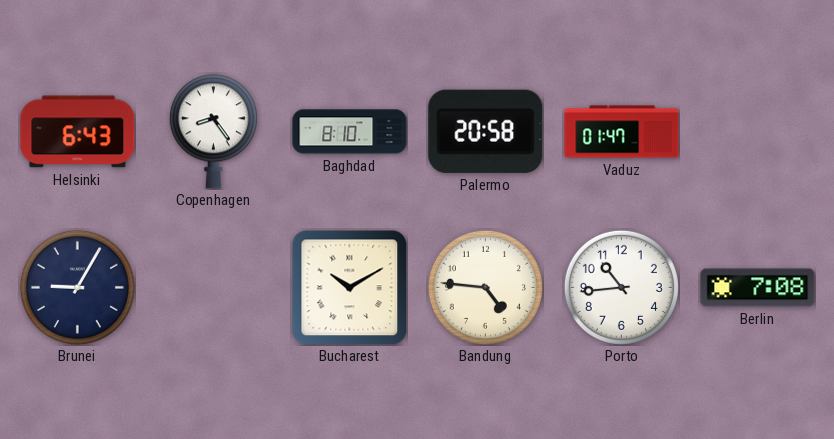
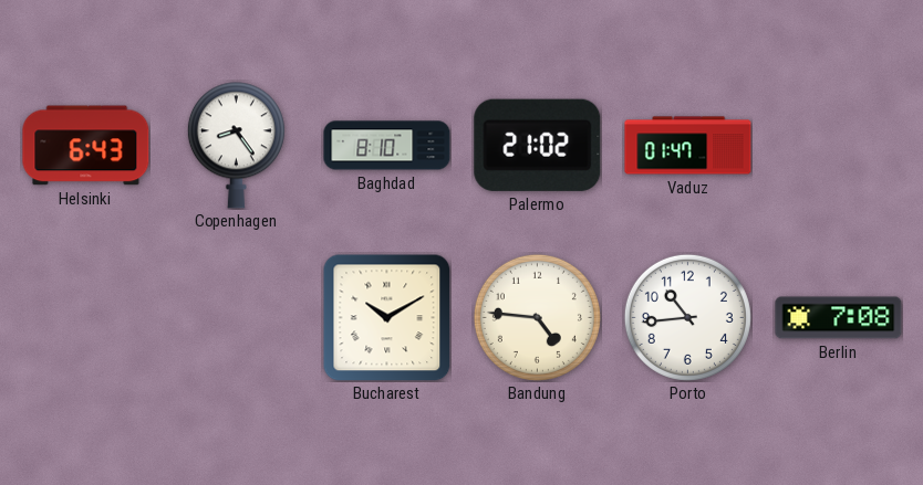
Palermo: 20:58 -> 21:02
Brunei: 9:05 -> none
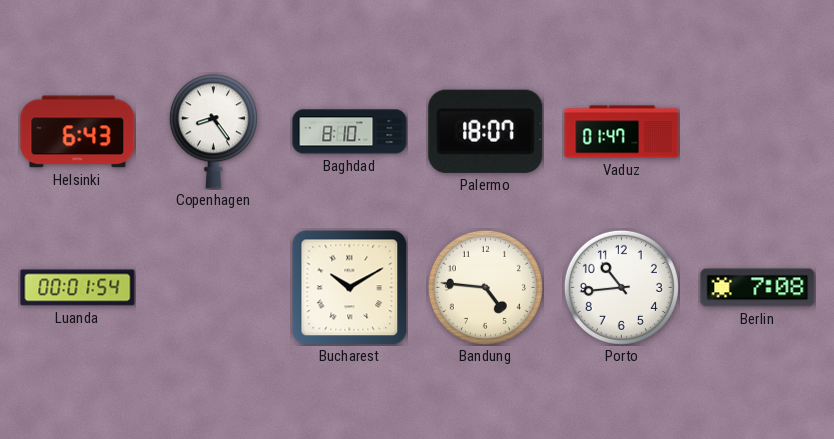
Palermo: 21:02 -> 18:07
Luanda: none -> 00:01
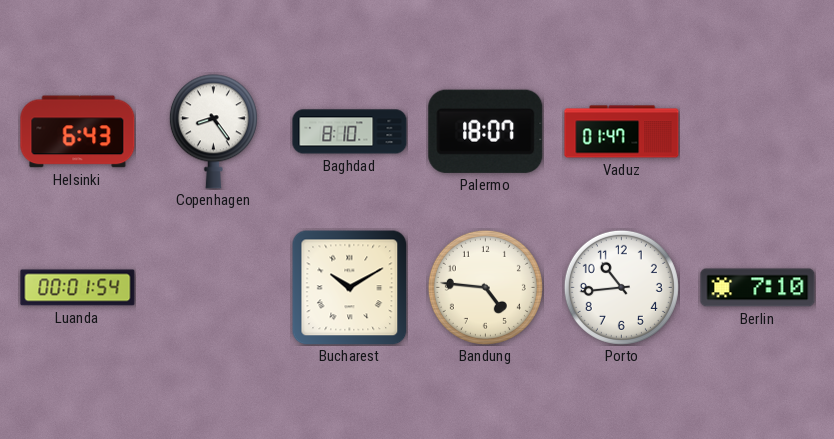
Berlin: 7:08 -> 7:10
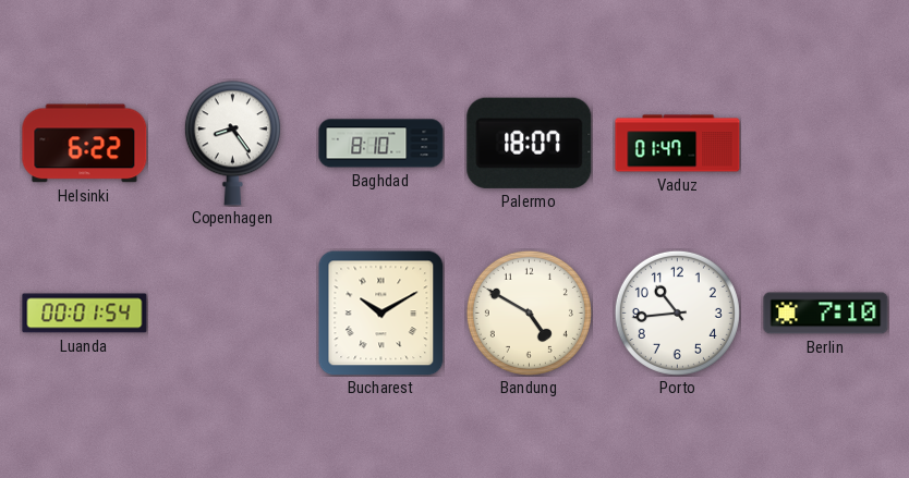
Helsinki: 6:43 -> 6:22
Bandung: 4:46 -> 4:50
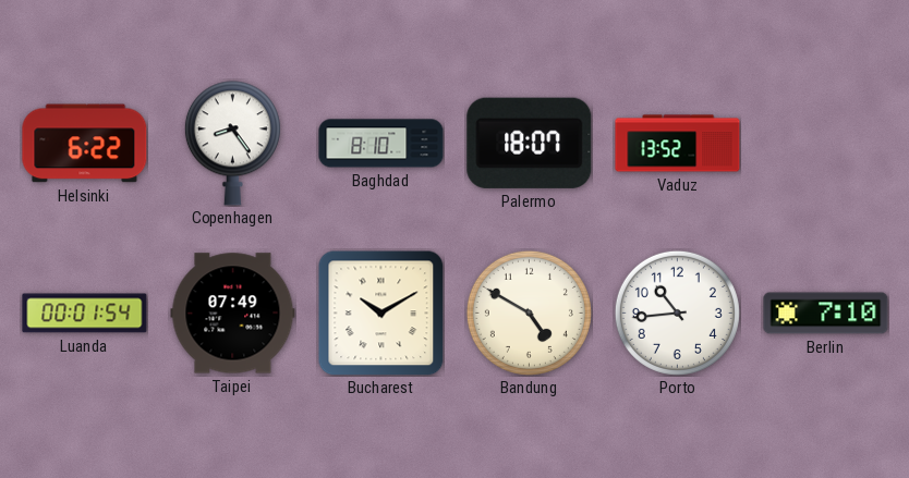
Vaduz: 01:47 -> 13:52
Taipei: none -> 07:49
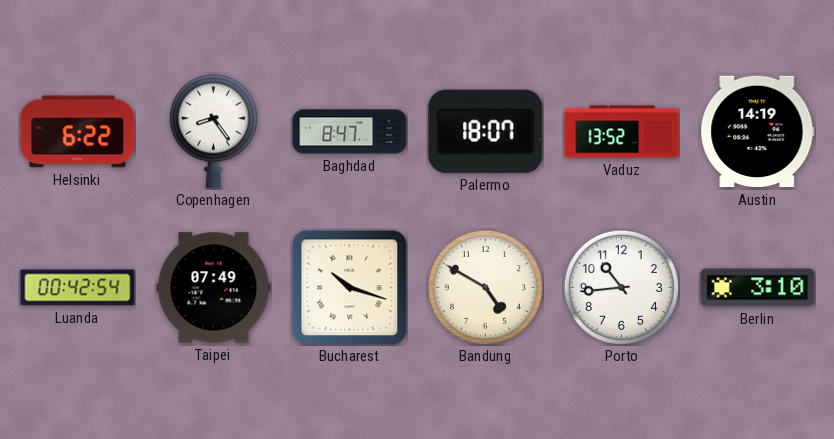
Baghdad: 8:10 -> 8:47
Austin: none -> 14:19
Luanda: 00:01 -> 00:42
Bucharest: 10:10 -> 10:18
Berlin: 7:10 -> 3:10
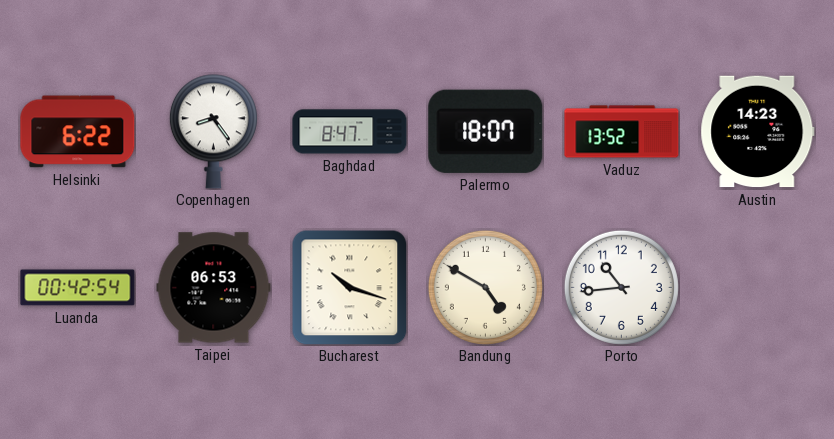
Austin: 14:19 -> 14:23
Taipei: 07:49 -> 06:53
Berlin: 3:10 -> none
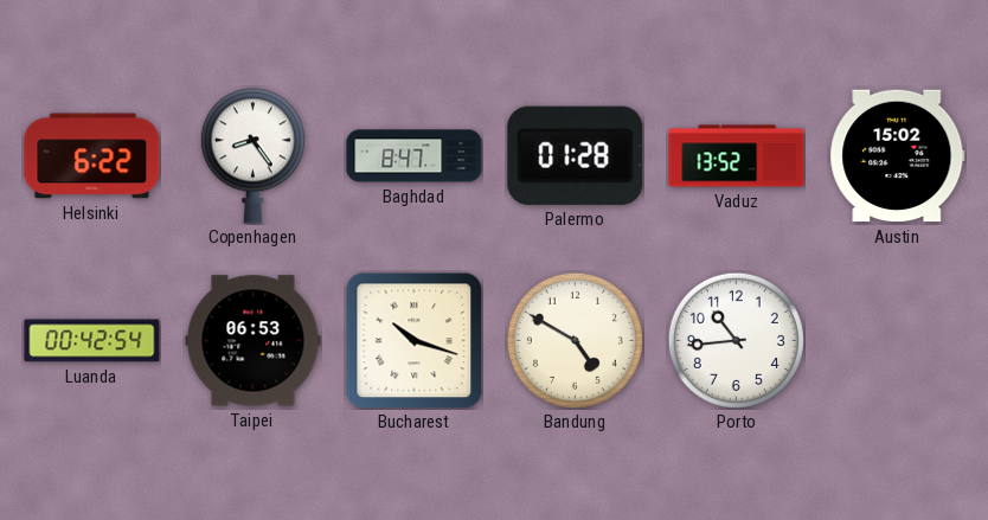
Palermo: 18:07 -> 01:28
Austin: 14:23 -> 15:02
